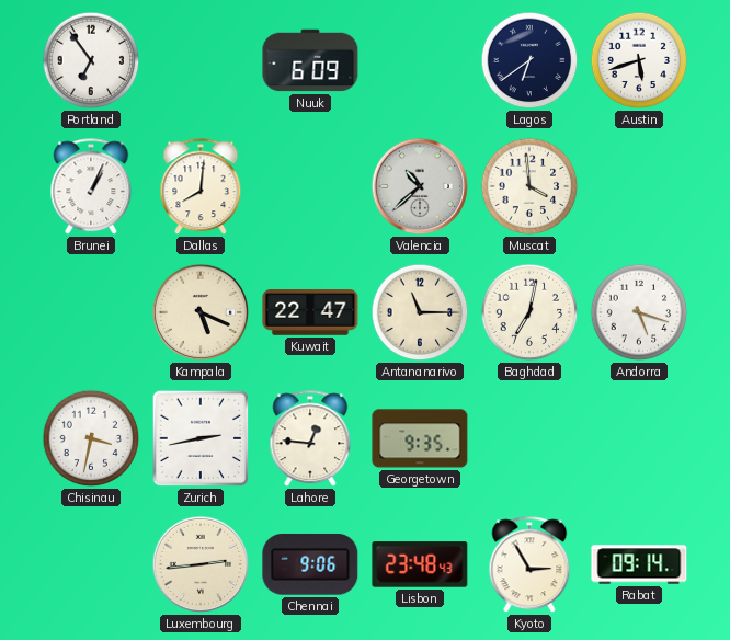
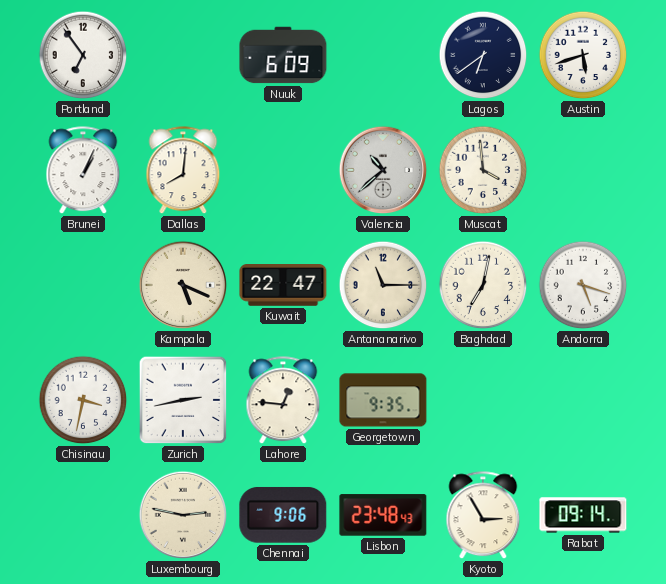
Luxembourg: 2:44 -> 2:47
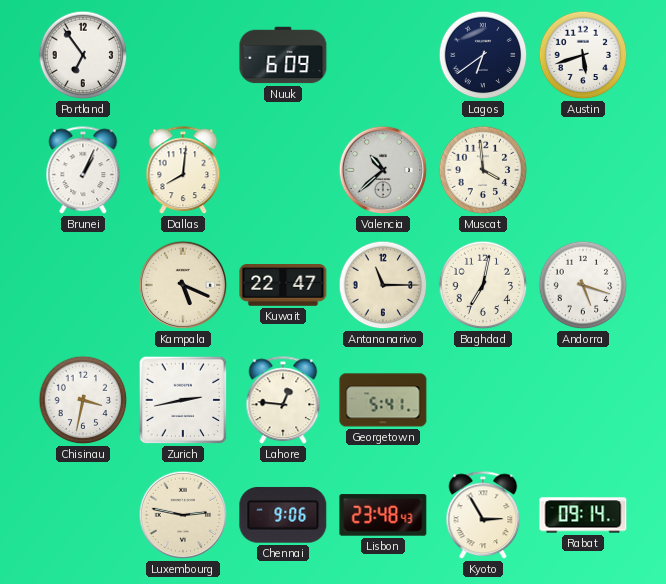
Georgetown: 9:35 -> 5:41
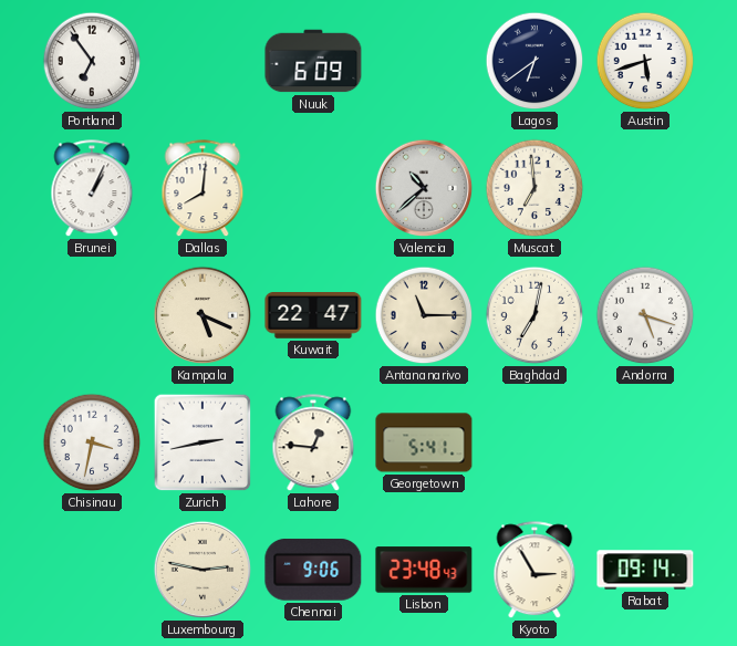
Muscat: 3:59 -> 6:59
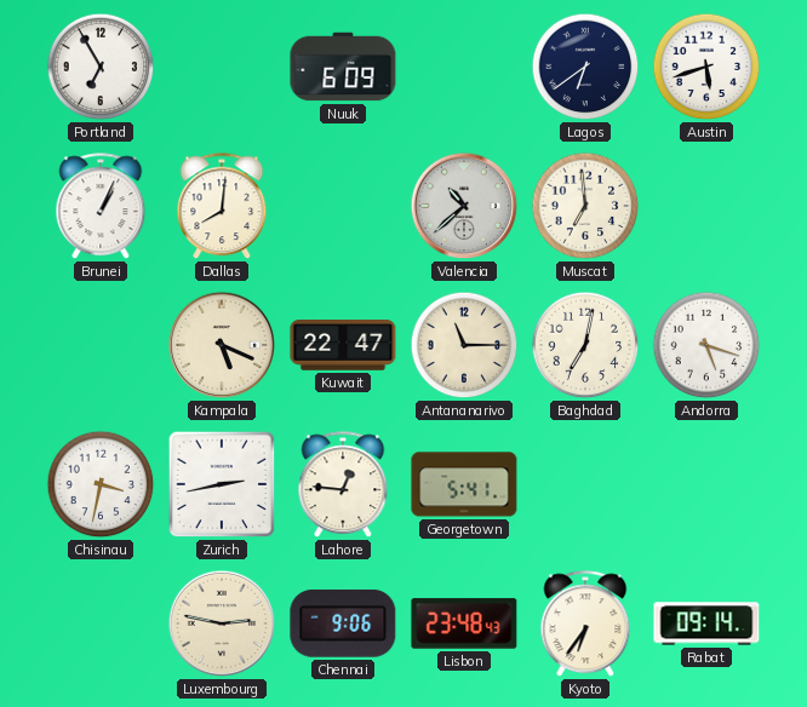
Portland: 6:54 -> 6:55
Kyoto: 2:55 -> 6:36
